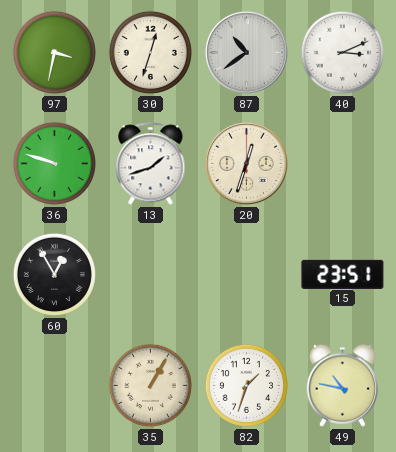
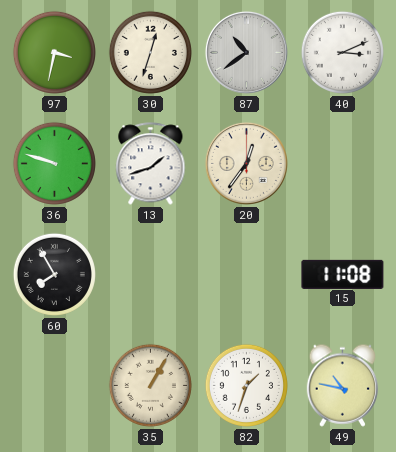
20: 12:33 -> 12:36
60: 12:55 -> 7:55
15: 23:51 -> 11:08
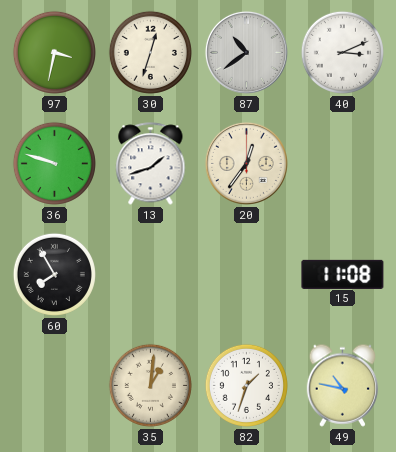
35: 1:05 -> 1:01
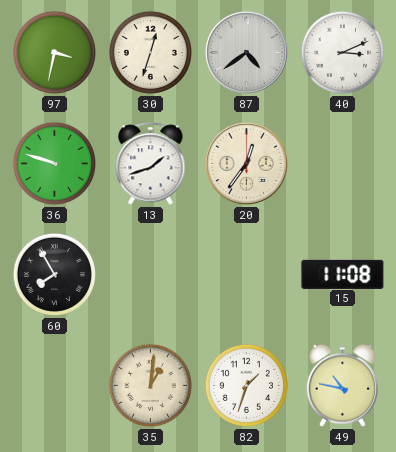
87: 10:39 -> 4:39
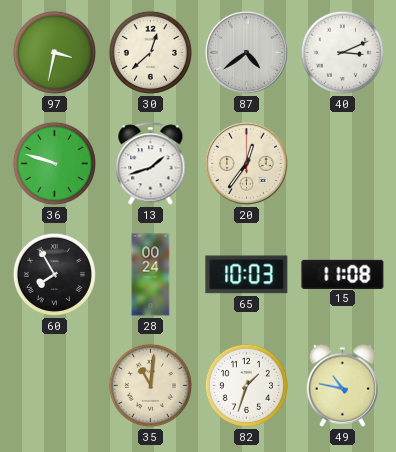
30: 12:33 -> 12:38
28: none -> 00:24
65: none -> 10:03
35: 1:01 -> 11:01
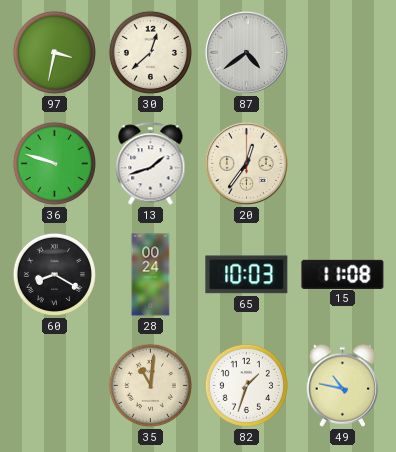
40: 3:11 -> none
60: 7:55 -> 8:20
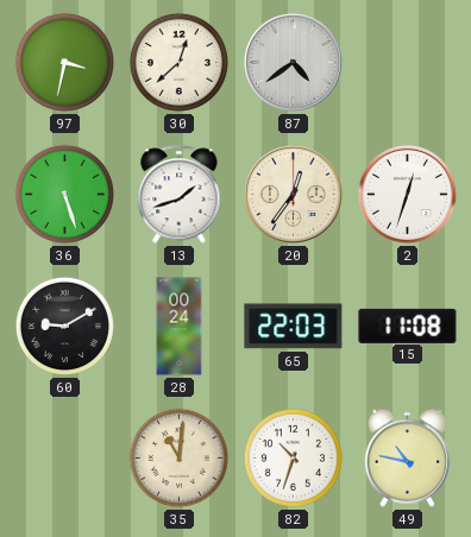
36: 9:48 -> 5:27
2: none -> 12:33
60: 8:20 -> 9:10
65: 10:03 -> 22:03
82: 1:33 -> 10:33
